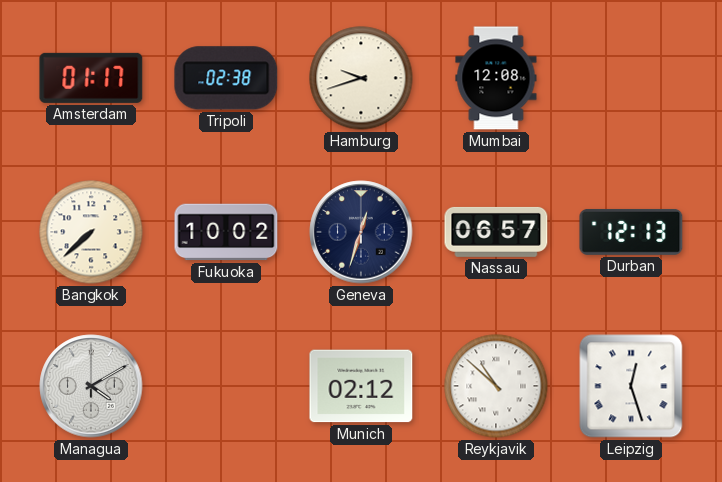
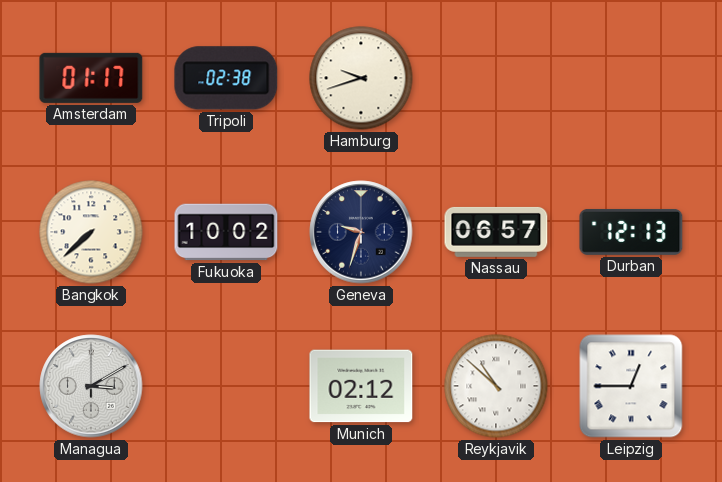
Mumbai: 12:08 -> none
Geneva: 12:33 -> 9:33
Managua: 4:10 -> 3:10
Leipzig: 12:27 -> 12:45
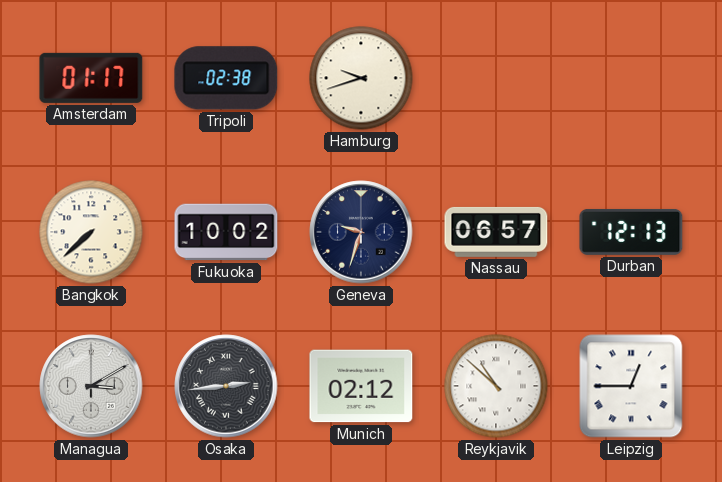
Osaka: none -> 2:44
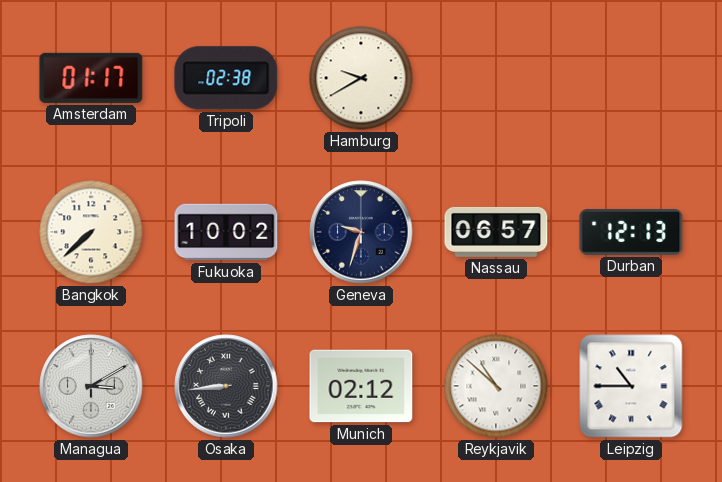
Hamburg: 9:42 -> 9:40
Osaka: 2:44 -> 8:44
Leipzig: 12:45 -> 10:45
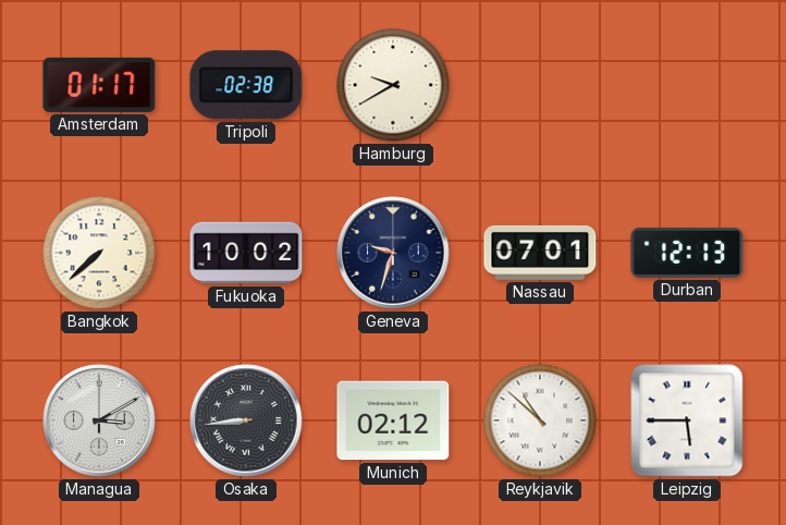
Nassau: 06:57 -> 07:01
Leipzig: 10:45 -> 5:45
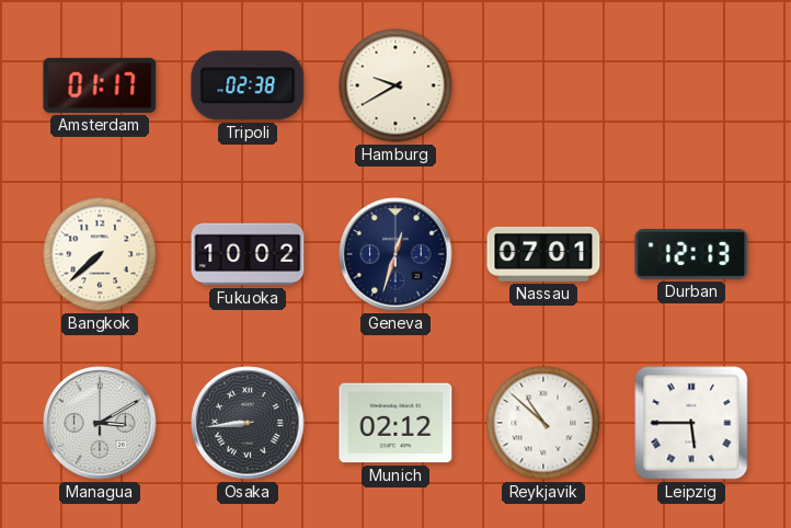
Geneva: 9:33 -> 12:33
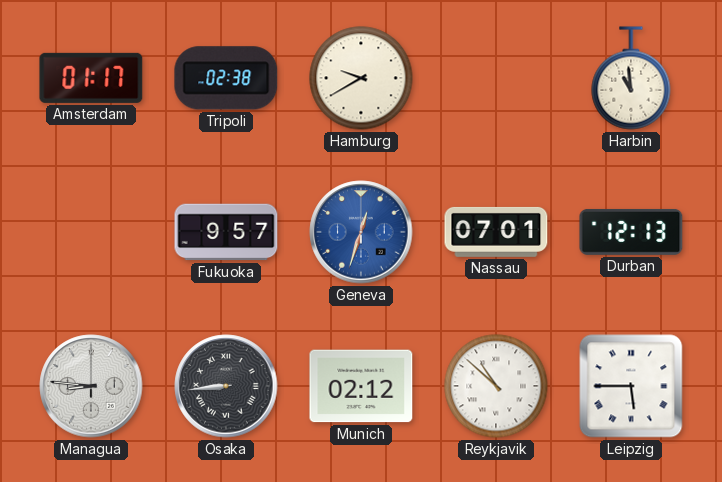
Harbin: none -> 10:59
Bangkok: 7:38 -> none
Fukuoka: 10:02 -> 9:57
Geneva dial: navy -> blue
Managua: 3:10 -> 8:46
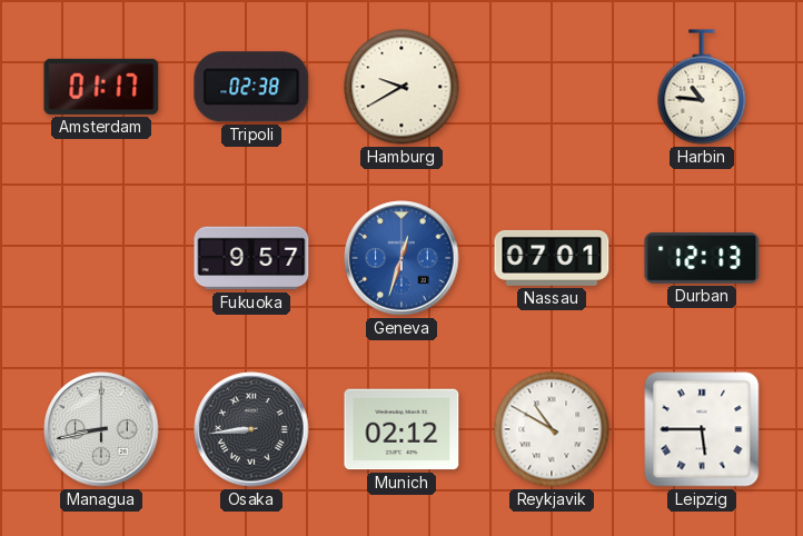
Harbin: 10:59 -> 10:46
Managua: 8:46 -> 8:43
Reykjavik: 10:52 -> 10:50
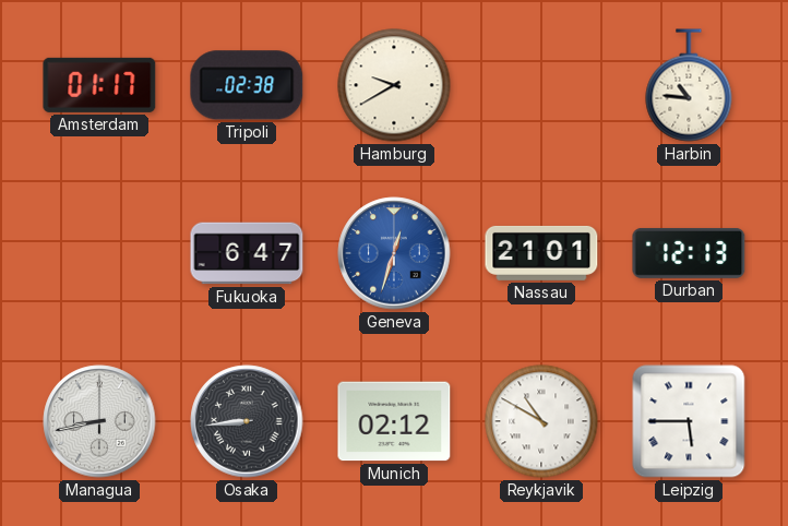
Fukuoka: 9:57 -> 6:47
Nassau: 07:01 -> 21:01
